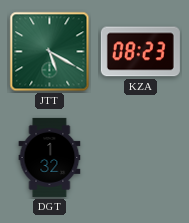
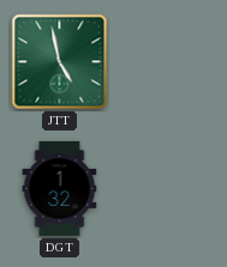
JTT: 5:20 -> 4:58
KZA: 08:23 -> none
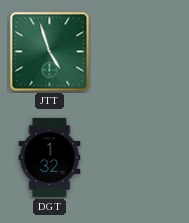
JTT: 4:58 -> 4:57
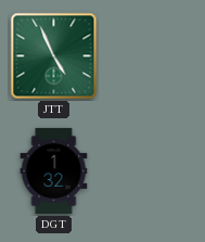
JTT: 4:57 -> 4:56
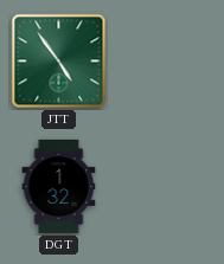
JTT: 4:56 -> 4:54
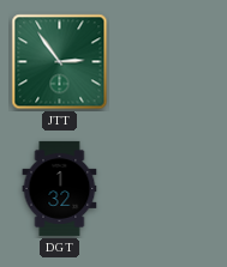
JTT: 4:54 -> 2:54
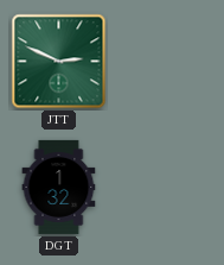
JTT: 2:54 -> 2:49
